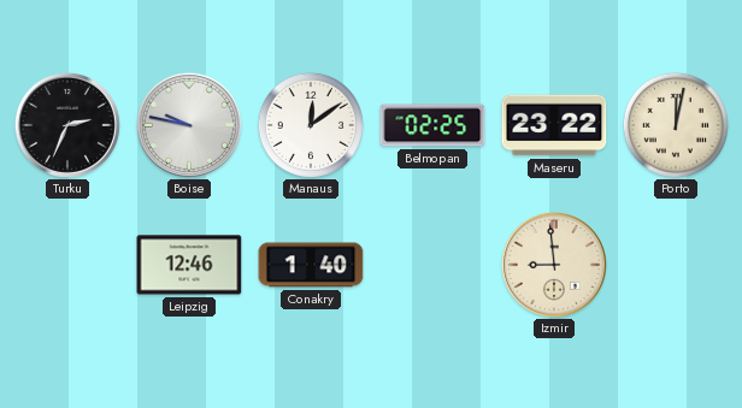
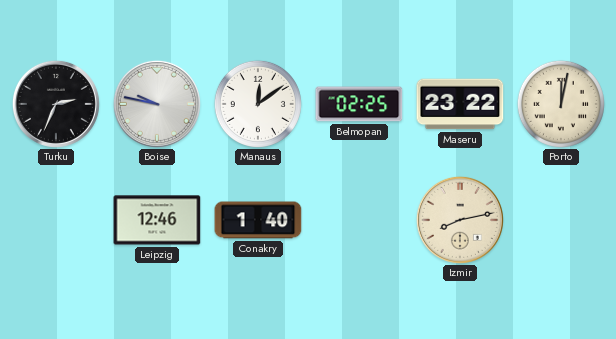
Izmir: 8:59 -> 8:13
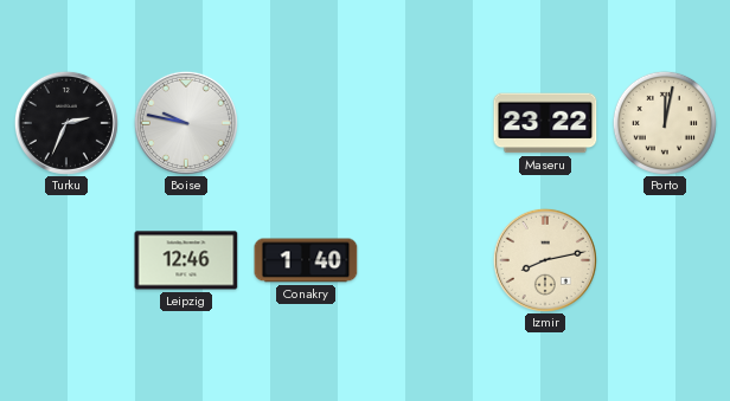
Manaus: 12:09 -> none
Belmopan: 02:25 -> none
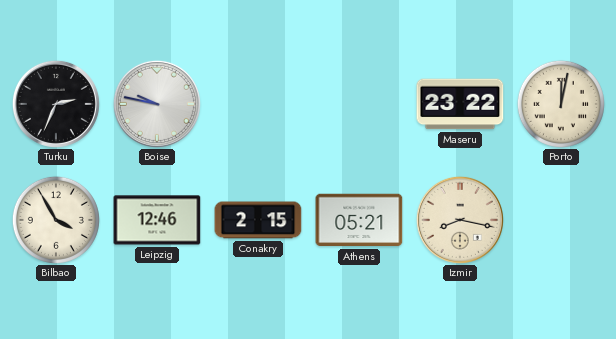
Bilbao: none -> 3:55
Conakry: 1:40 -> 2:15
Athens: none -> 05:21
Izmir: 8:13 -> 8:17
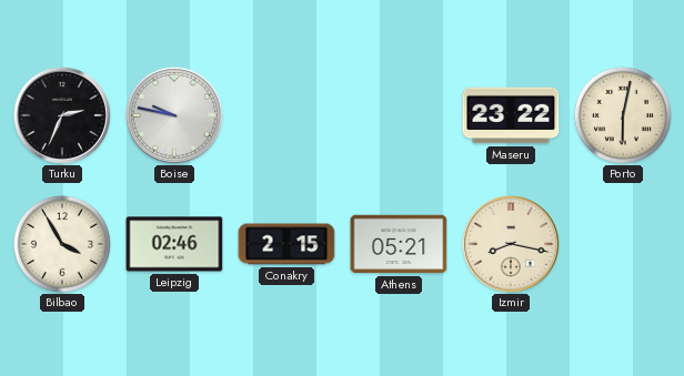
Porto: 12:02 -> 6:02
Leipzig: 12:46 -> 02:46
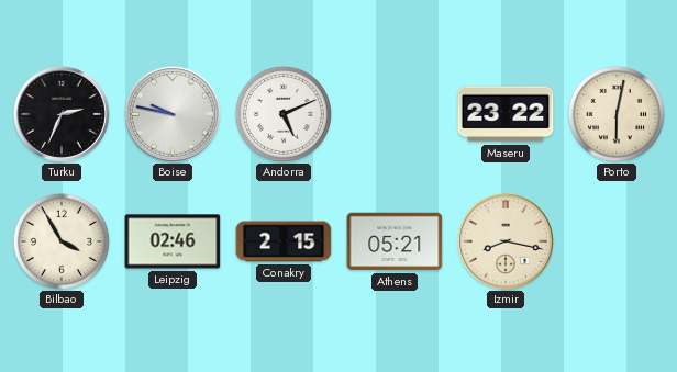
Andorra: none -> 5:11
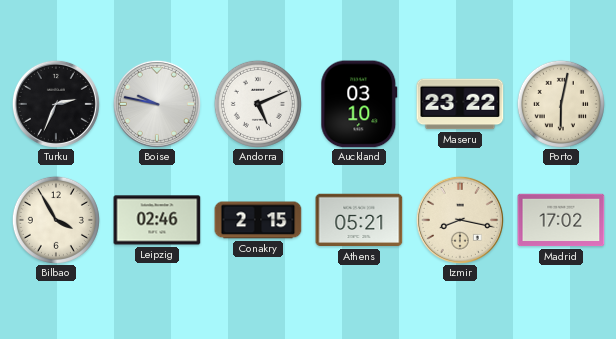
Auckland: none -> 03:10
Madrid: none -> 17:02
